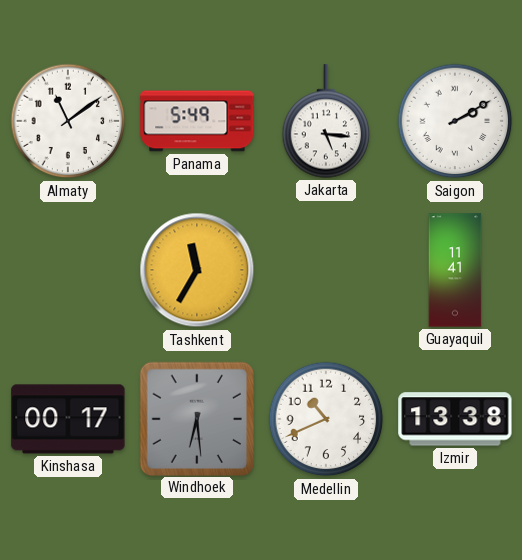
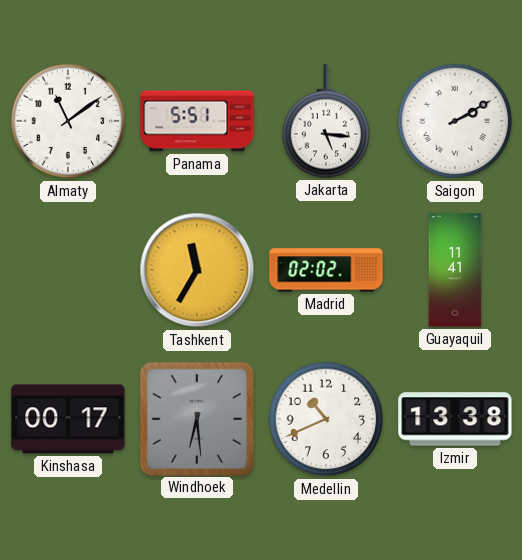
Panama: 5:49 -> 5:51
Madrid: none -> 02:02
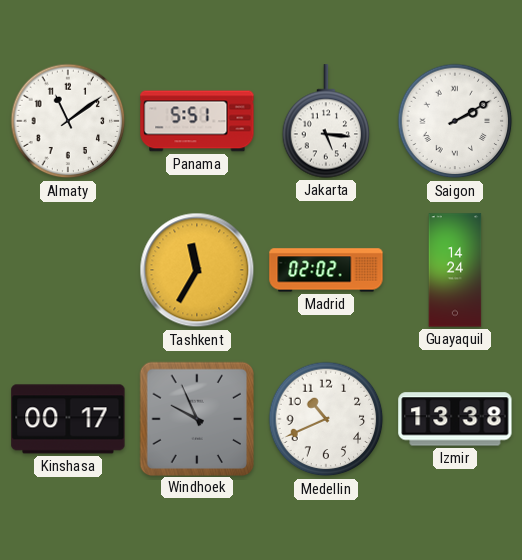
Guayaquil: 11:41 -> 14:24
Windhoek: 6:29 -> 9:56
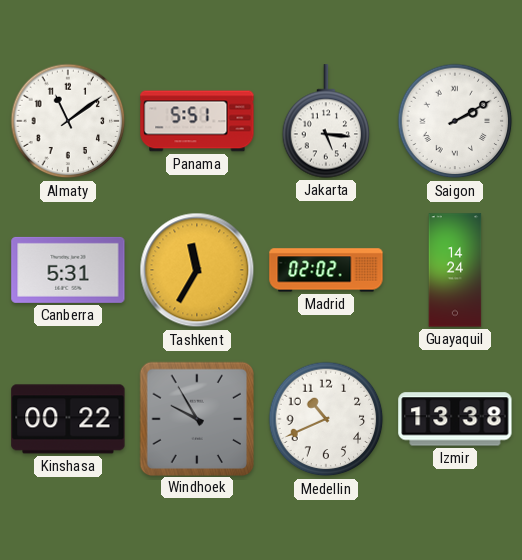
Canberra: none -> 5:31
Kinshasa: 00:17 -> 00:22
Windhoek: 9:56 -> 9:55
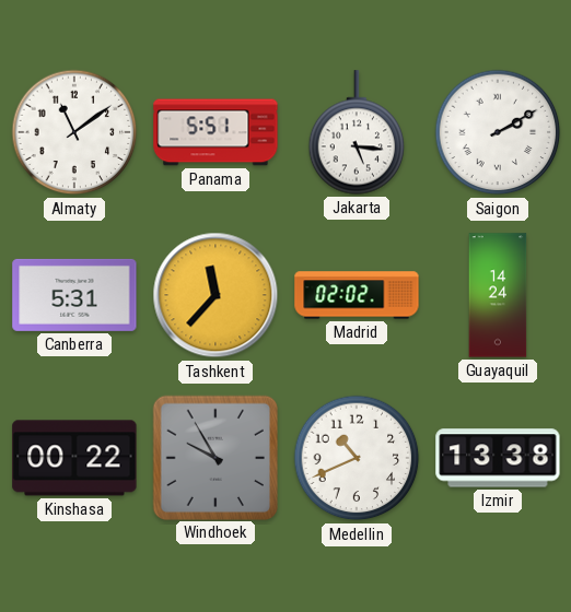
Tashkent: 11:35 -> 11:37
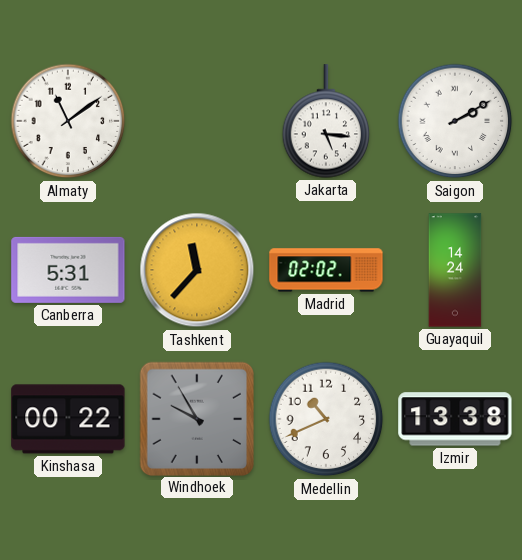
Panama: 5:51 -> none
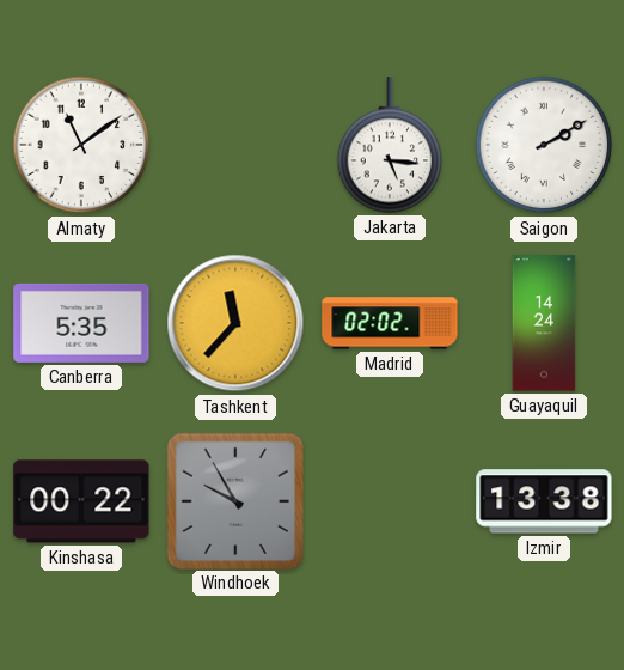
Canberra: 5:31 -> 5:35
Medellin: 10:41 -> none
